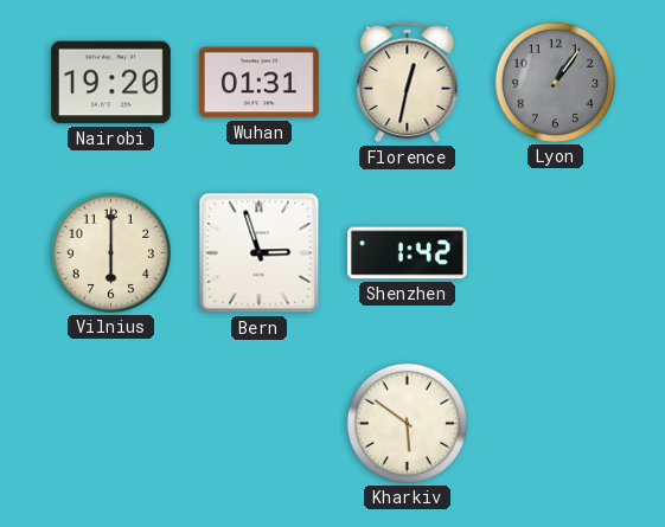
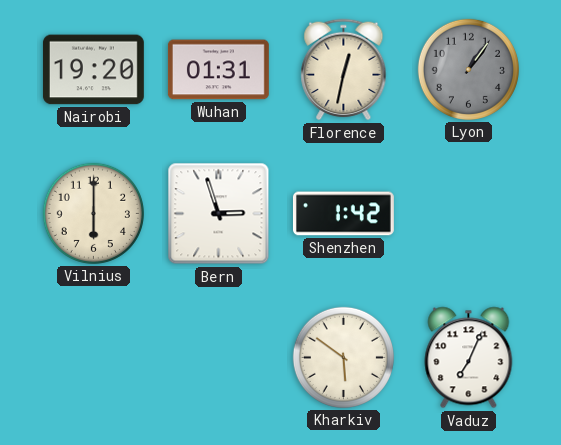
Vaduz: none -> 7:04
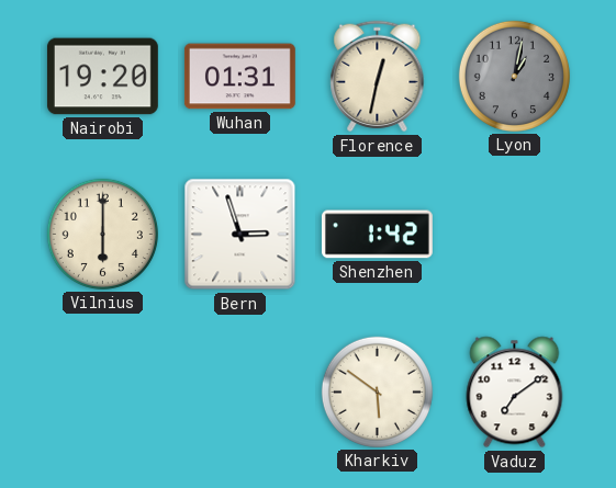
Lyon: 1:06 -> 1:02
Vaduz: 7:04 -> 7:09
